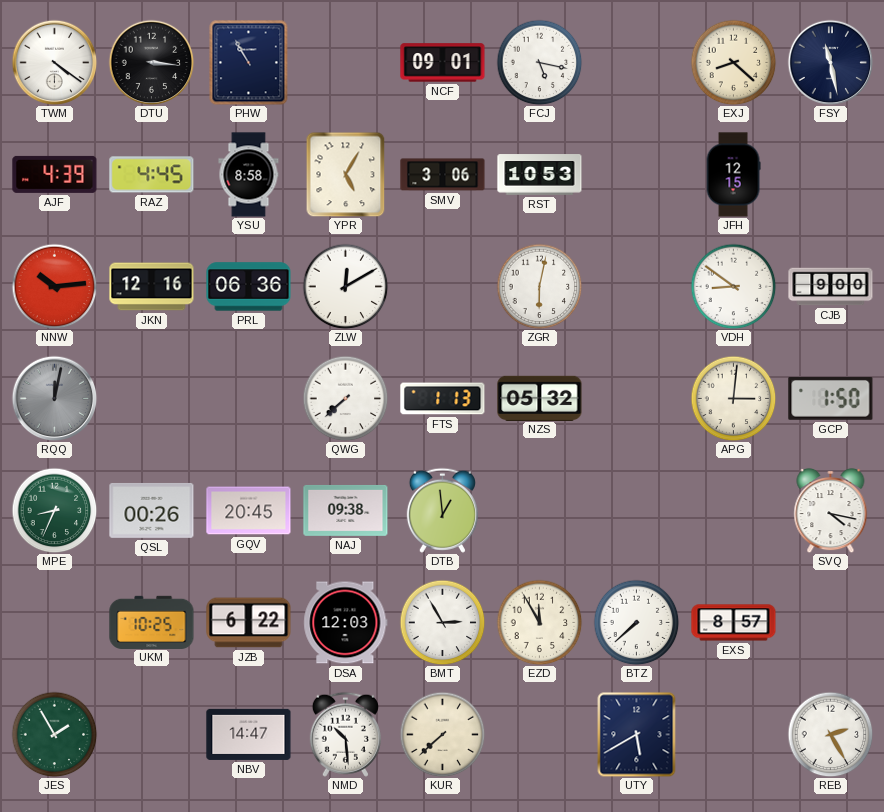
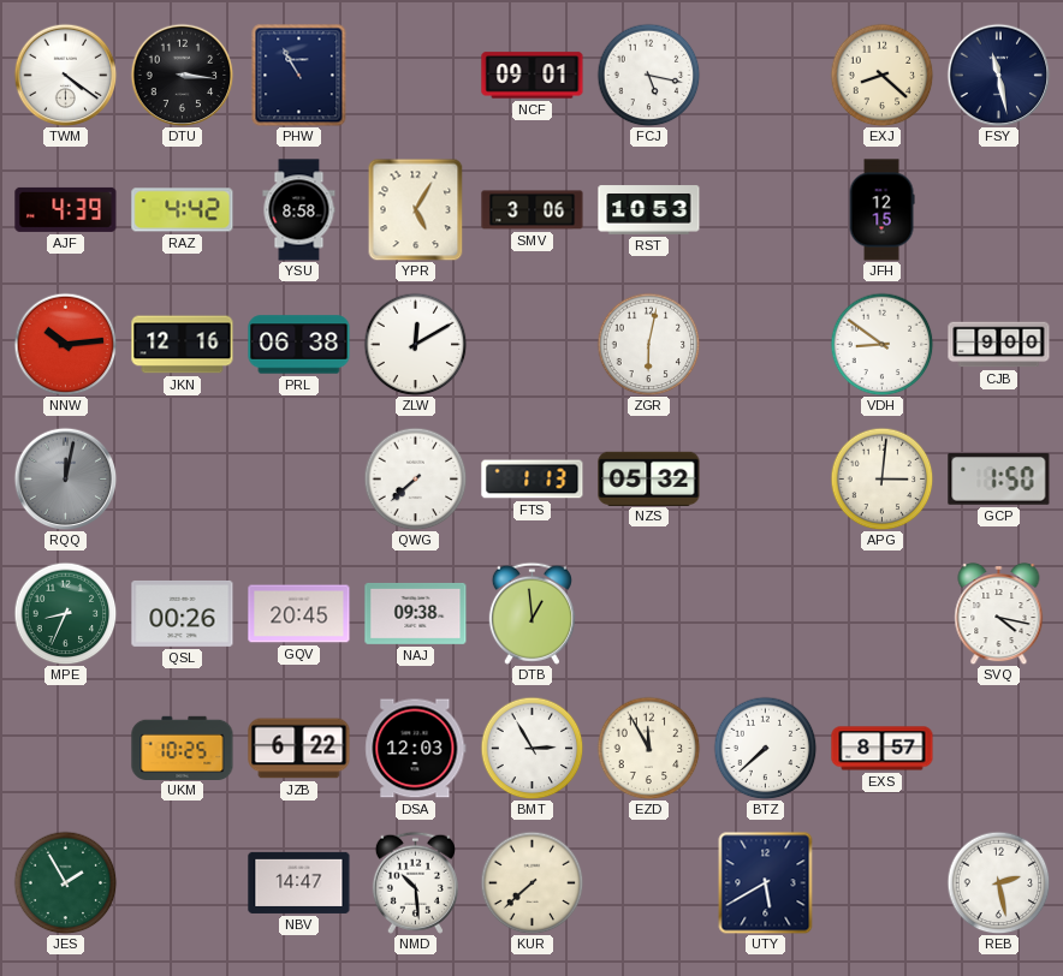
RAZ: 4:45 -> 4:42
PRL: 06:36 -> 06:38
REB: 2:25 -> 2:28
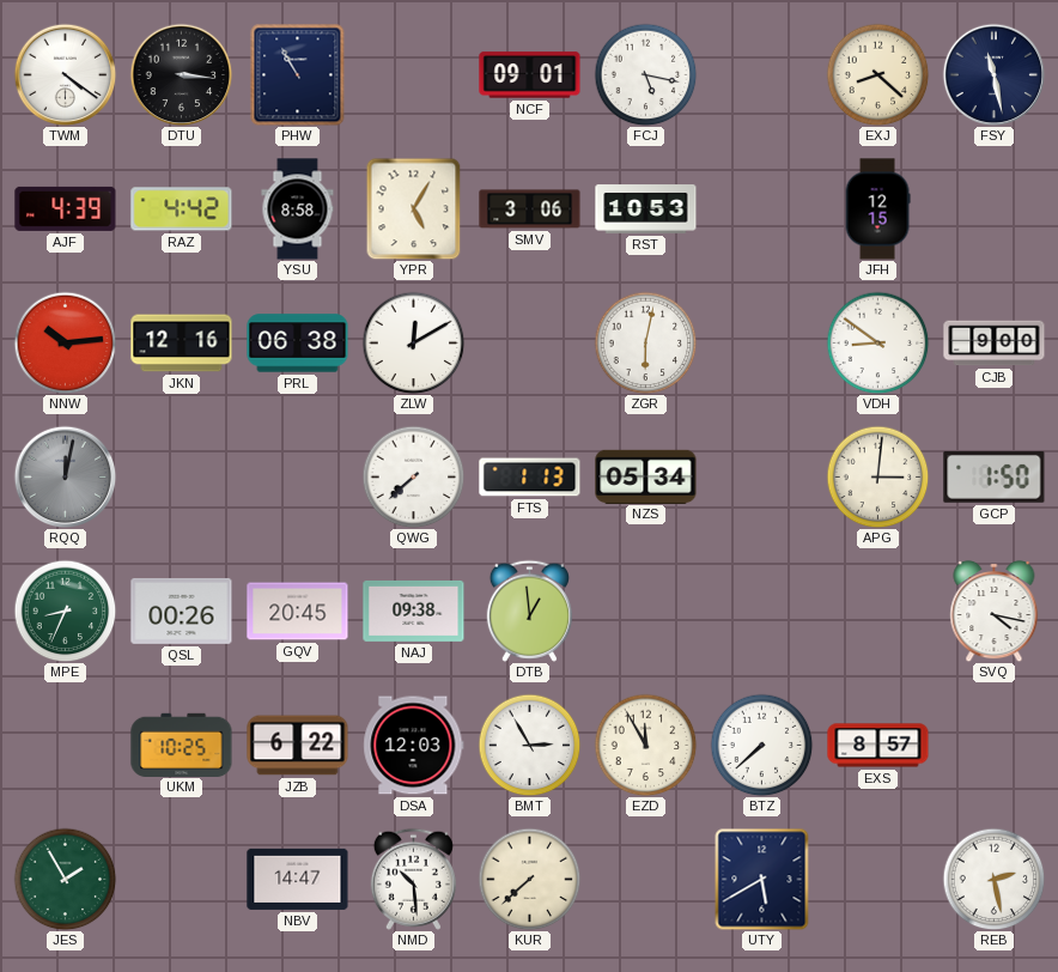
NZS: 05:32 -> 05:34
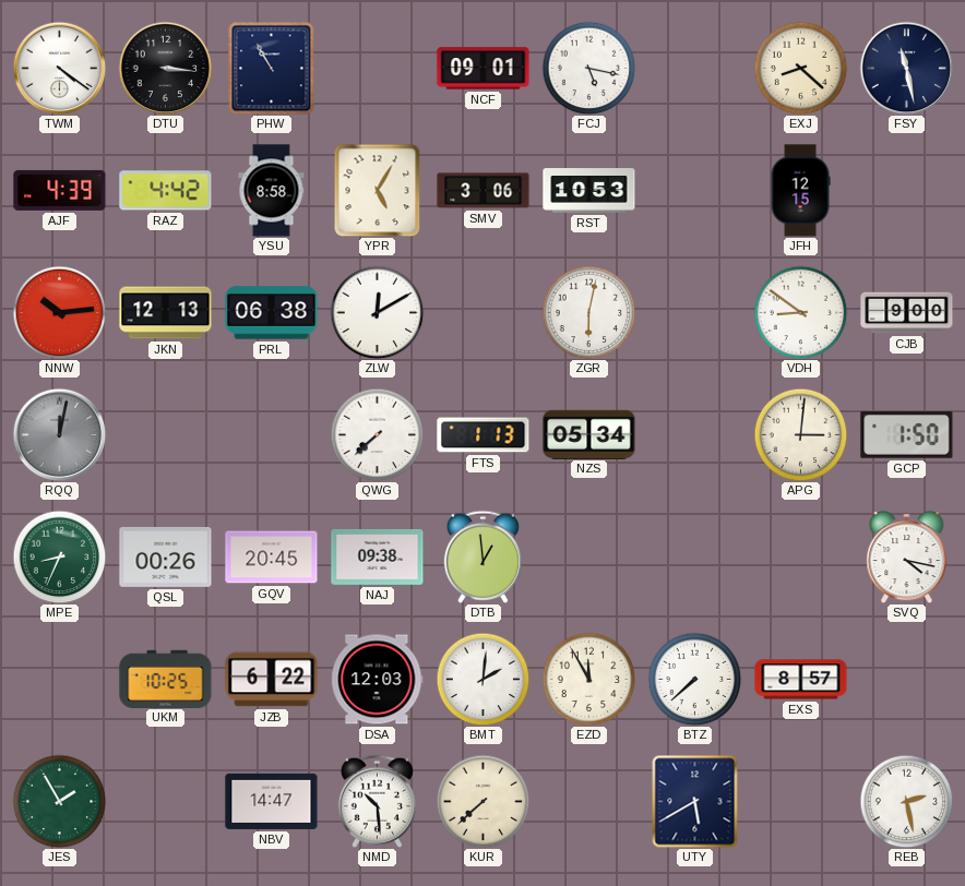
JKN: 12:16 -> 12:13
BMT: 2:55 -> 2:01
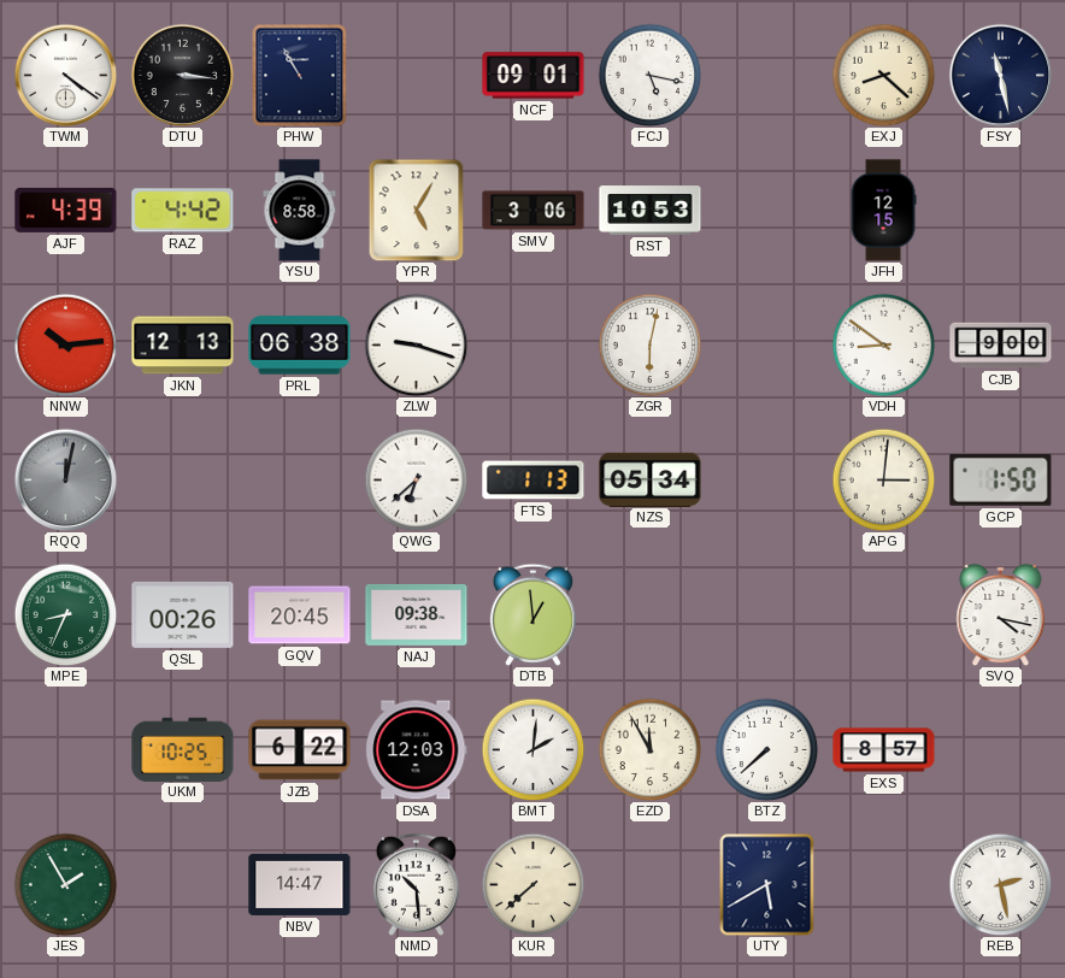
ZLW: 12:10 -> 9:18
QWG: 7:38 -> 6:38
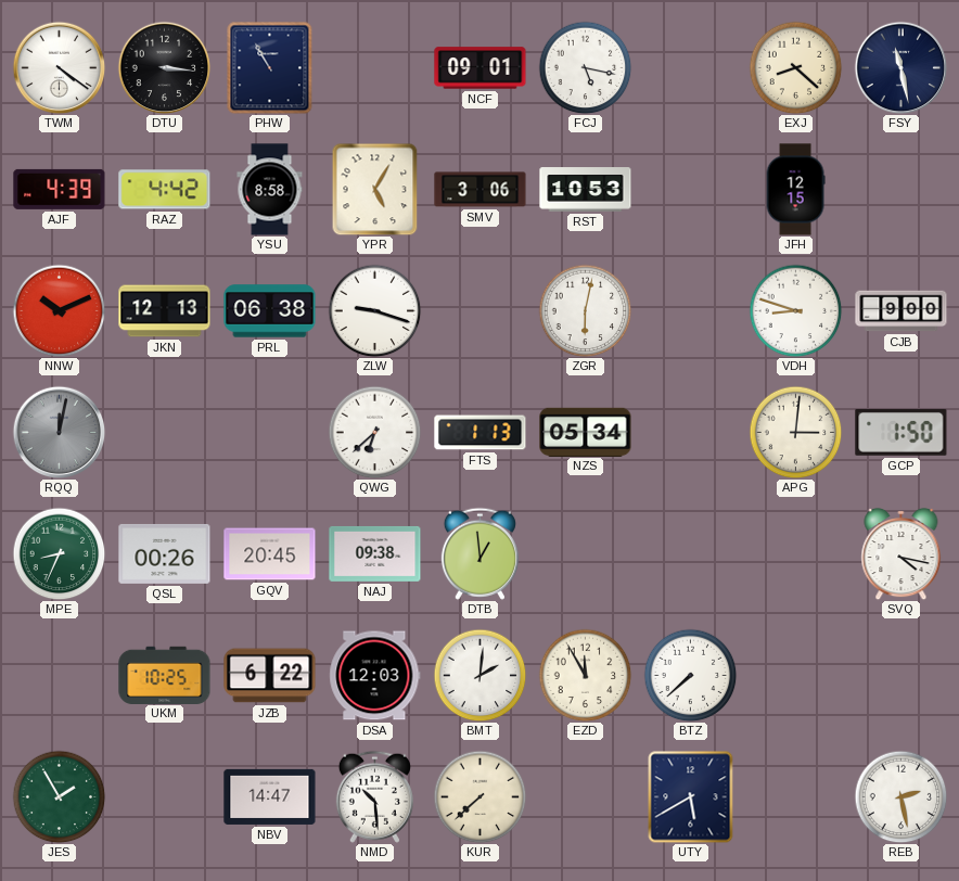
NNW: 10:14 -> 10:11
VDH: 8:51 -> 8:48
EXS: 8:57 -> none
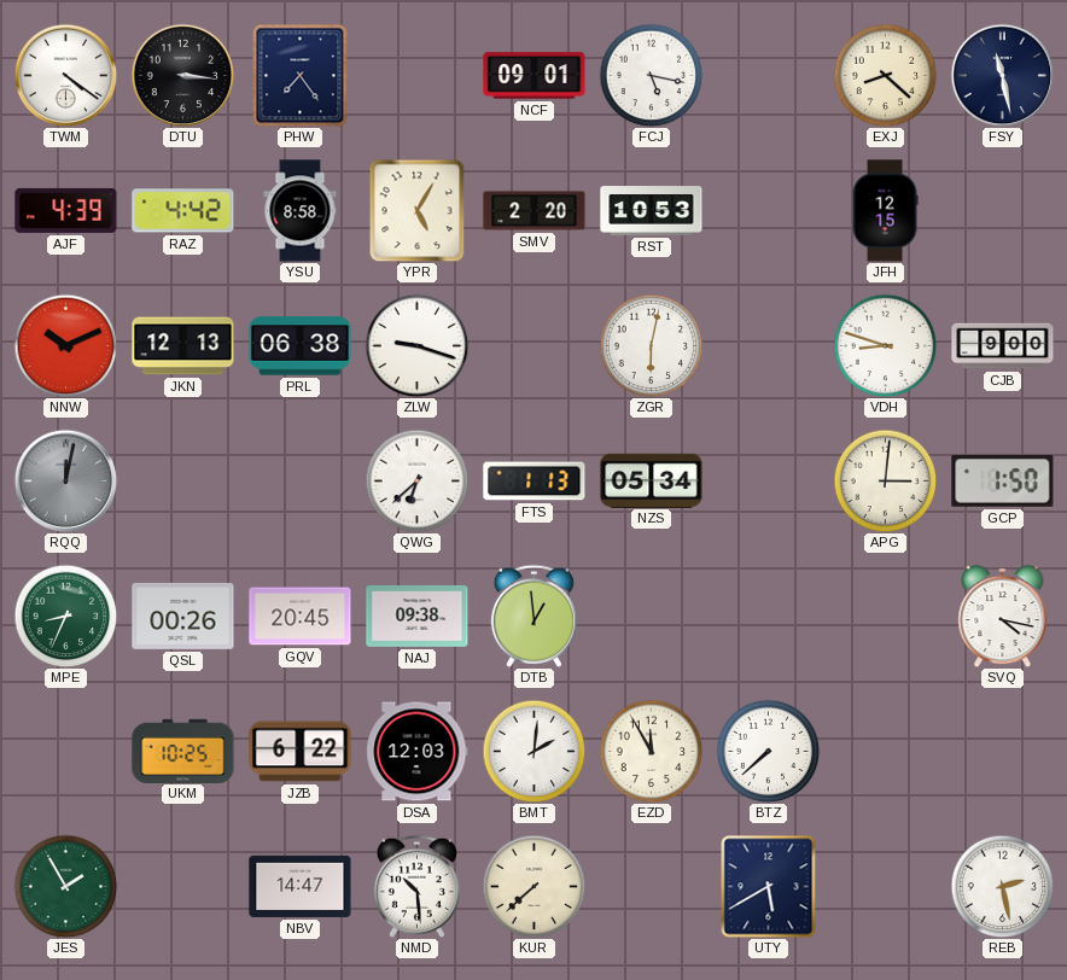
PHW: 10:55 -> 7:24
SMV: 3:06 -> 2:20
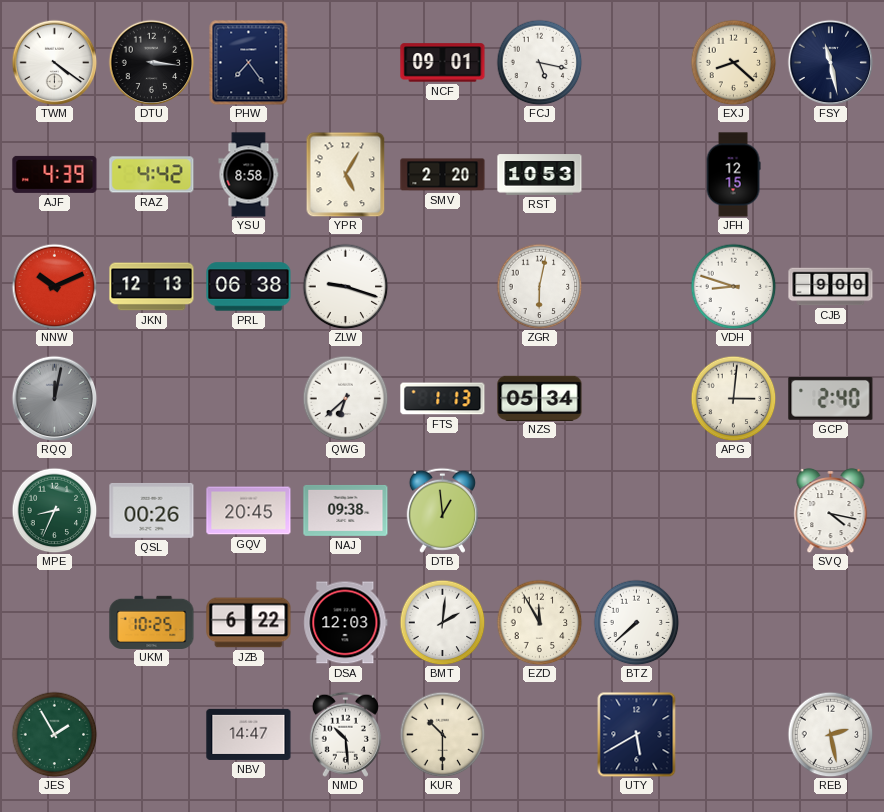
GCP: 1:50 -> 2:40
KUR: 7:38 -> 10:30
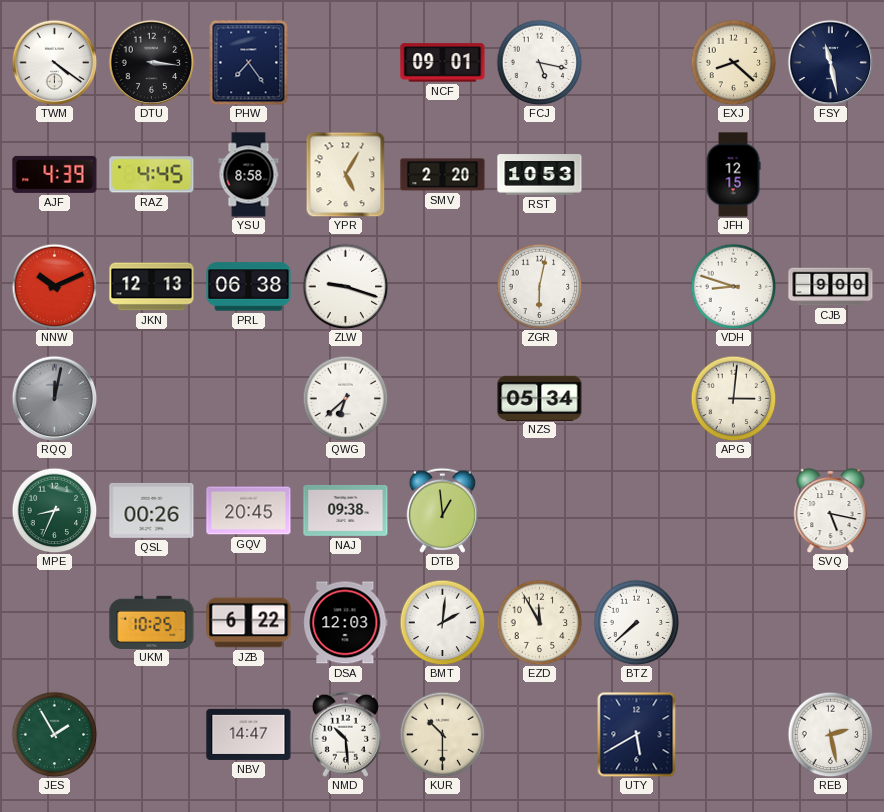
RAZ: 4:42 -> 4:45
FTS: 1:13 -> none
GCP: 2:40 -> none
SVQ: 4:17 -> 5:17
